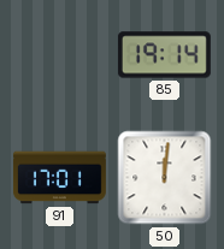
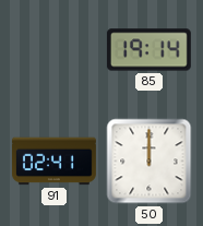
91: 17:01 -> 02:41
50: 12:01 -> 12:00
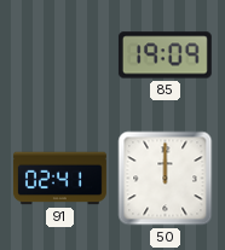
85: 19:14 -> 19:09
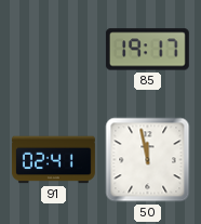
85: 19:09 -> 19:17
50: 12:00 -> 11:58
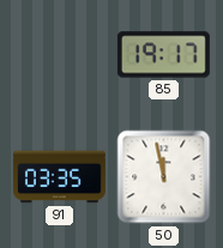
91: 02:41 -> 03:35
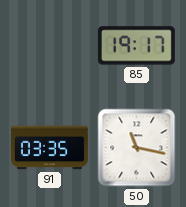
50: 11:58 -> 11:17
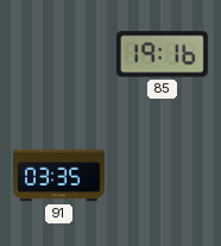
85: 19:17 -> 19:16
50: 11:17 -> none
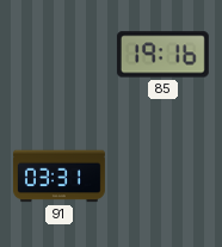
91: 03:35 -> 03:31
